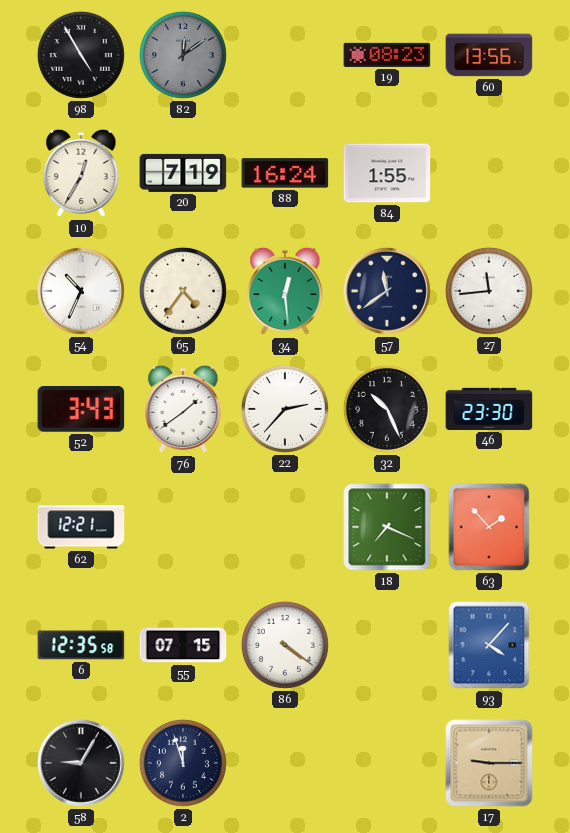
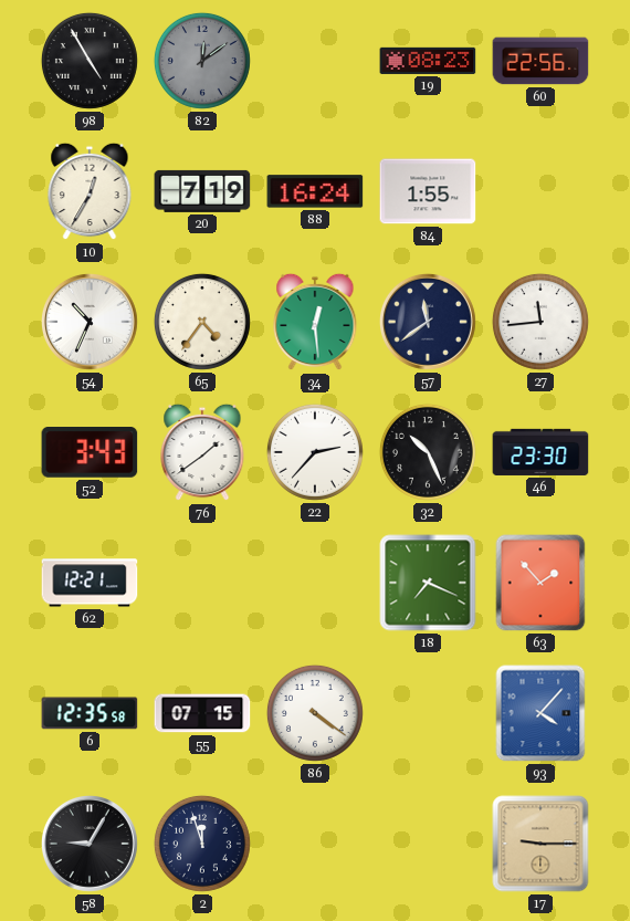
60: 13:56 -> 22:56
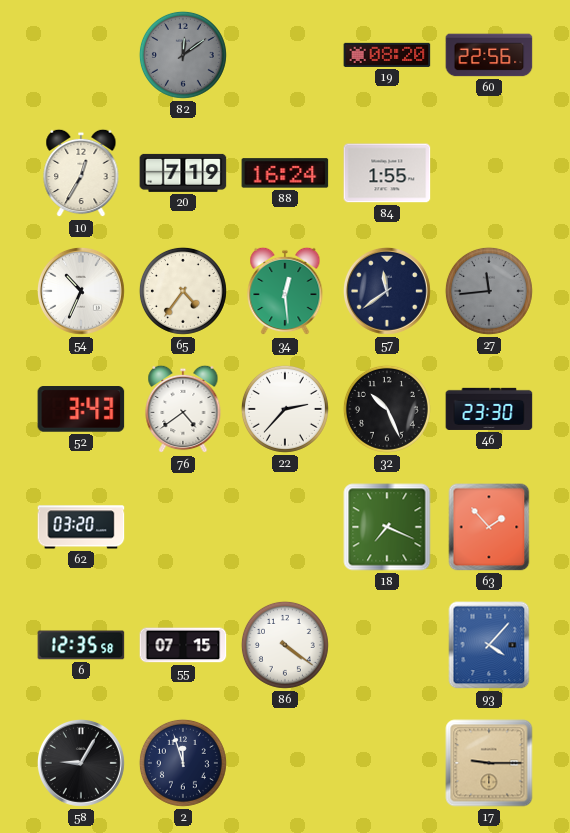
98: 4:55 -> none
19: 08:23 -> 08:20
27 dial: white -> grey
76: 1:39 -> 4:39
62: 12:21 -> 03:20
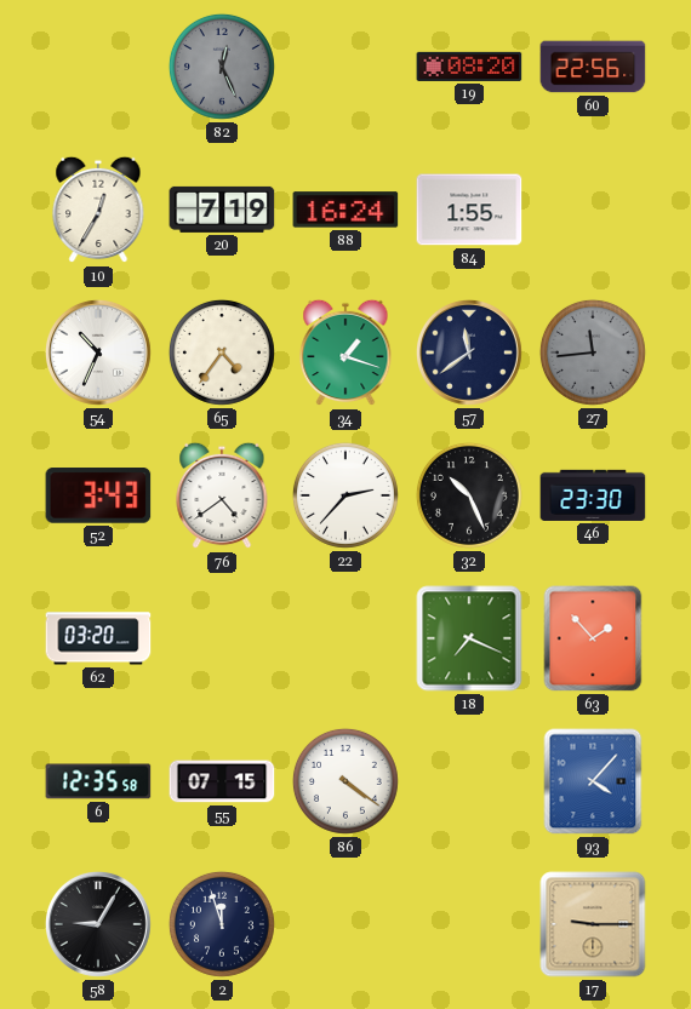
82: 12:09 -> 12:26
34: 12:29 -> 1:18
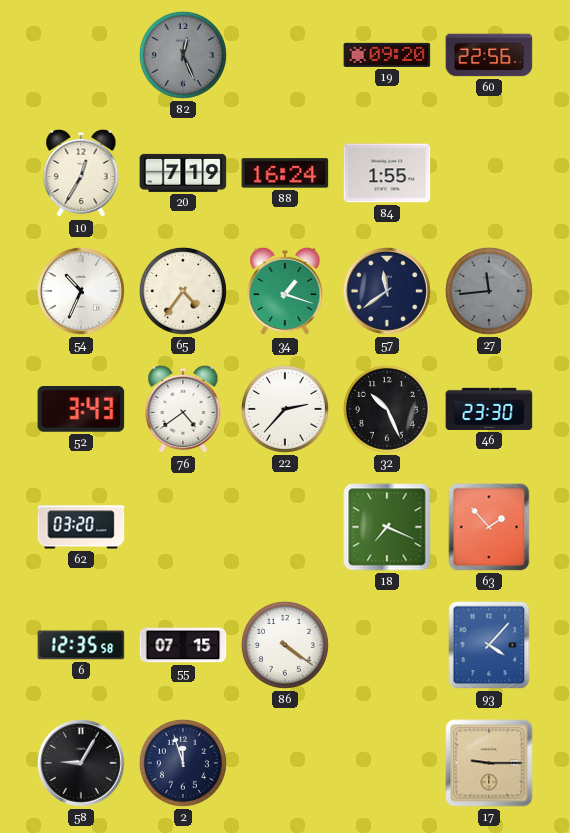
19: 08:20 -> 09:20
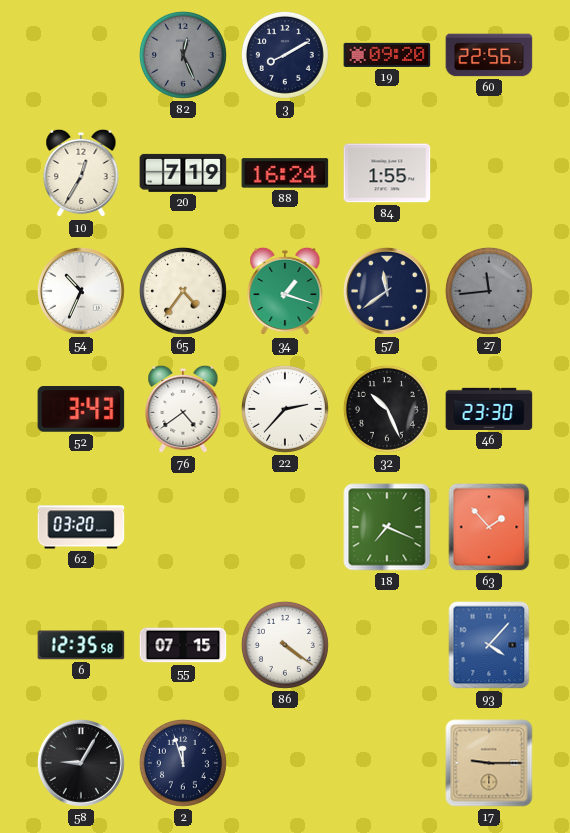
3: none -> 8:10
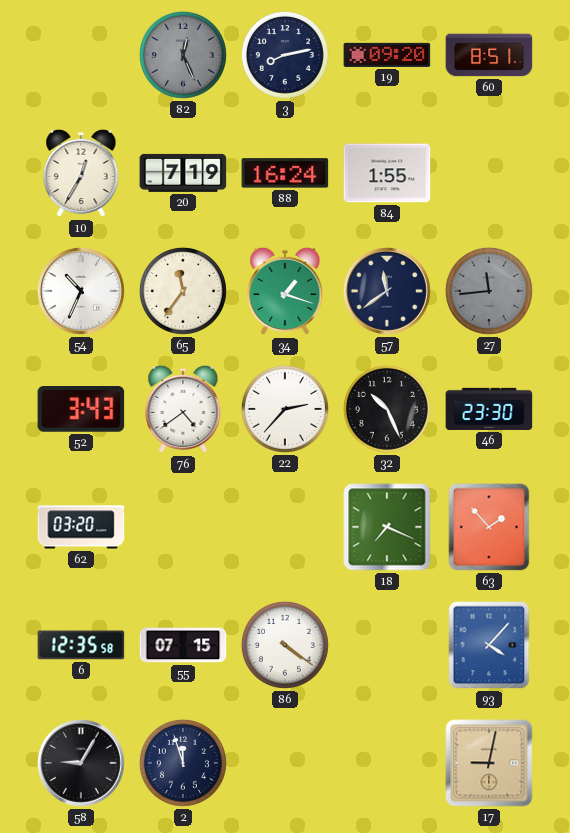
3: 8:10 -> 8:13
60: 22:56 -> 8:51
65: 4:36 -> 11:36
17: 9:15 -> 9:02
